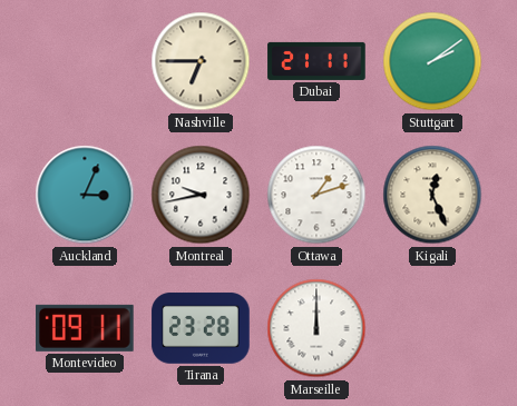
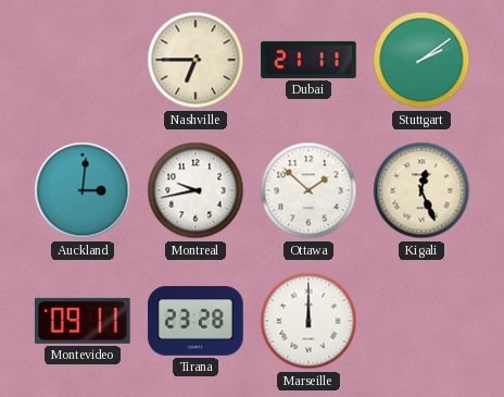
Auckland: 3:04 -> 3:01
Ottawa: 1:12 -> 1:52
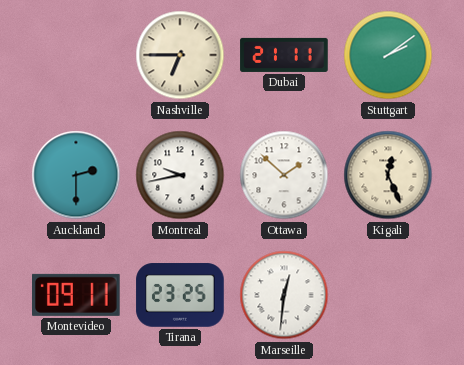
Auckland: 3:01 -> 2:30
Tirana: 23:28 -> 23:25
Marseille: 12:00 -> 12:31
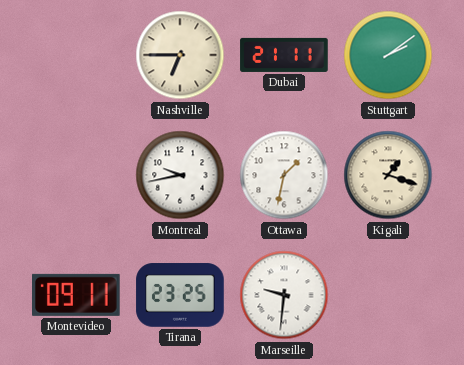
Auckland: 2:30 -> none
Ottawa: 1:52 -> 1:32
Kigali: 12:26 -> 1:18
Marseille: 12:31 -> 9:31
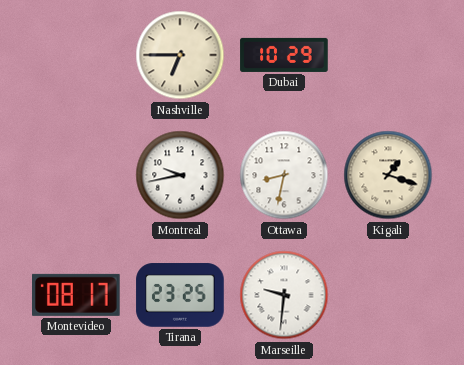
Dubai: 21:11 -> 10:29
Stuttgart: 2:09 -> none
Ottawa: 1:32 -> 8:32
Montevideo: 09:11 -> 08:17
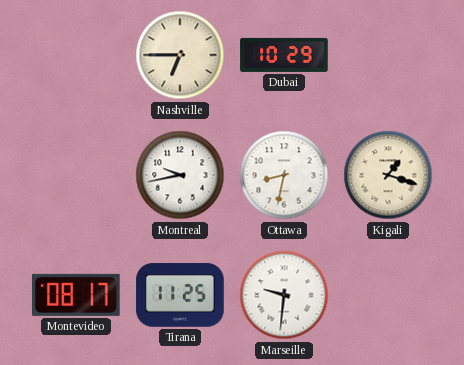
Tirana: 23:25 -> 11:25
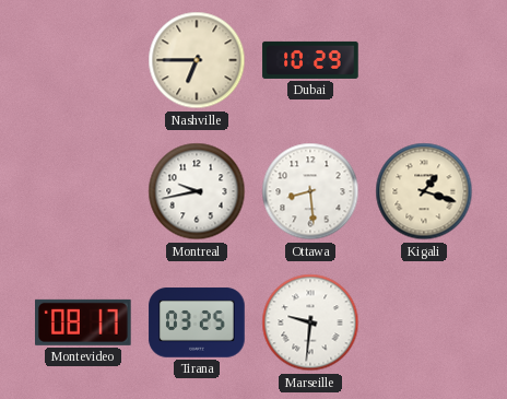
Ottawa: 8:32 -> 8:29
Tirana: 11:25 -> 03:25
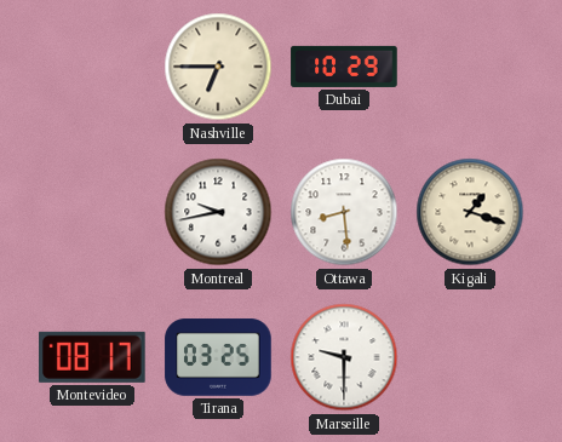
Marseille: 9:31 -> 9:30
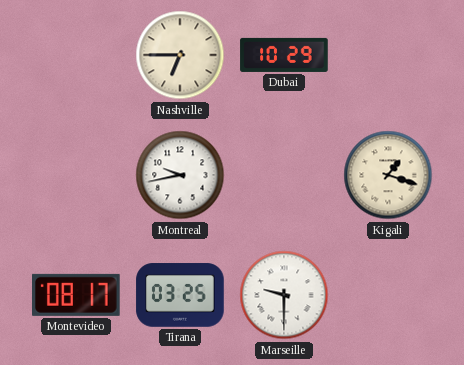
Ottawa: 8:29 -> none
